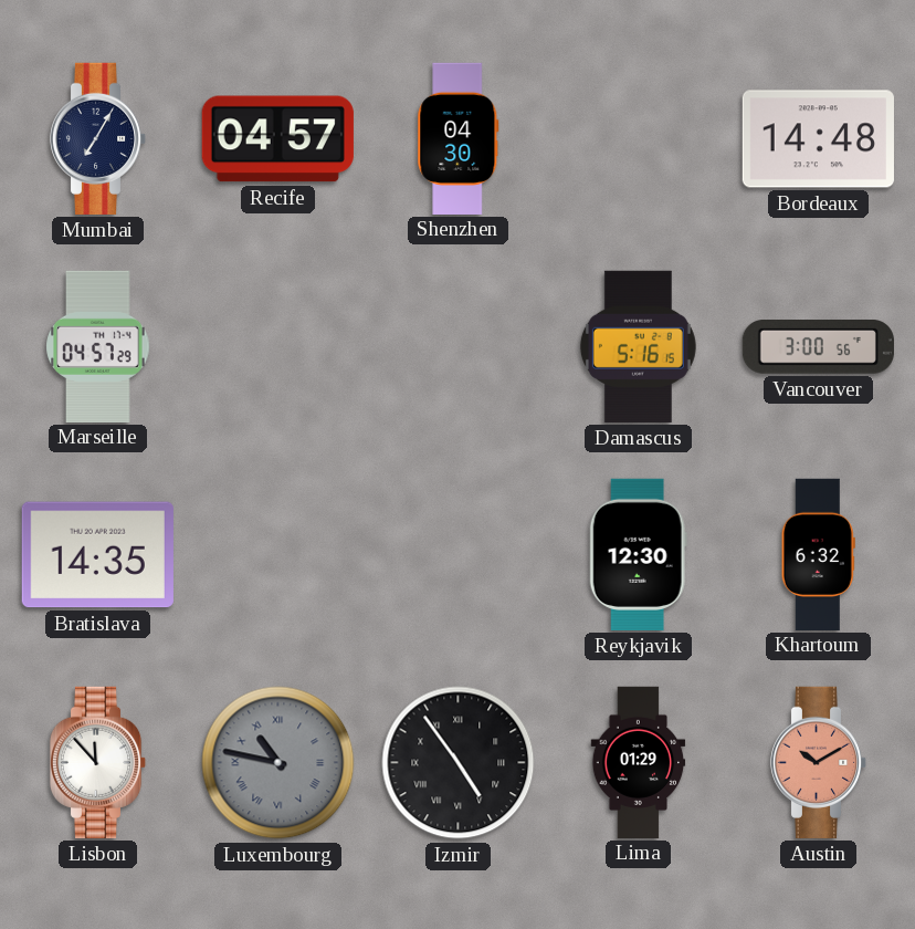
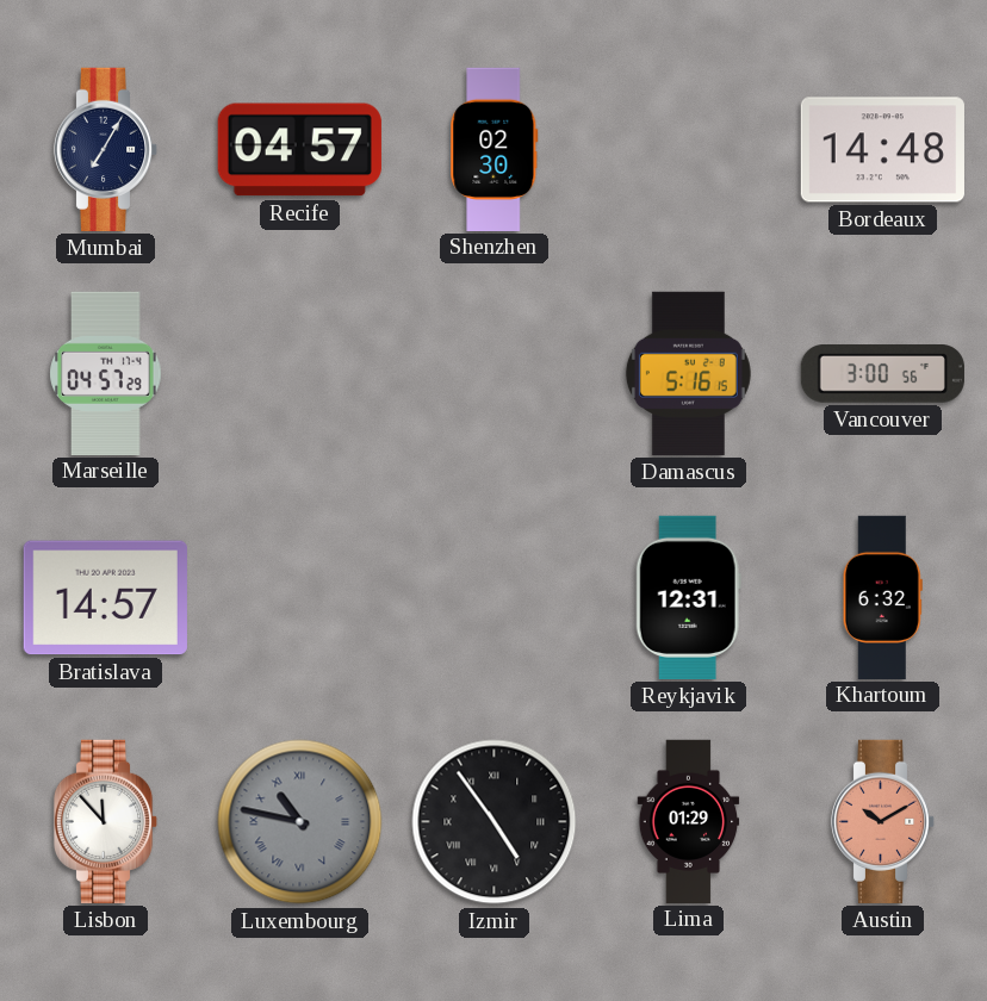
Shenzhen: 04:30 -> 02:30
Bratislava: 14:35 -> 14:57
Reykjavik: 12:30 -> 12:31
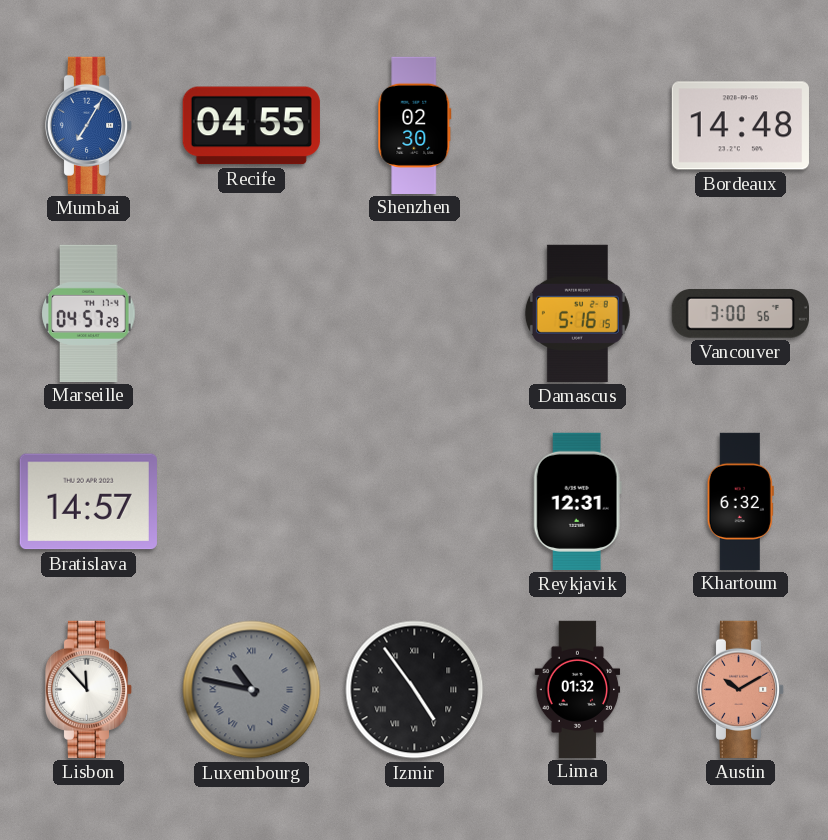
Mumbai dial: navy -> blue
Recife: 04:57 -> 04:55
Lima: 01:29 -> 01:32
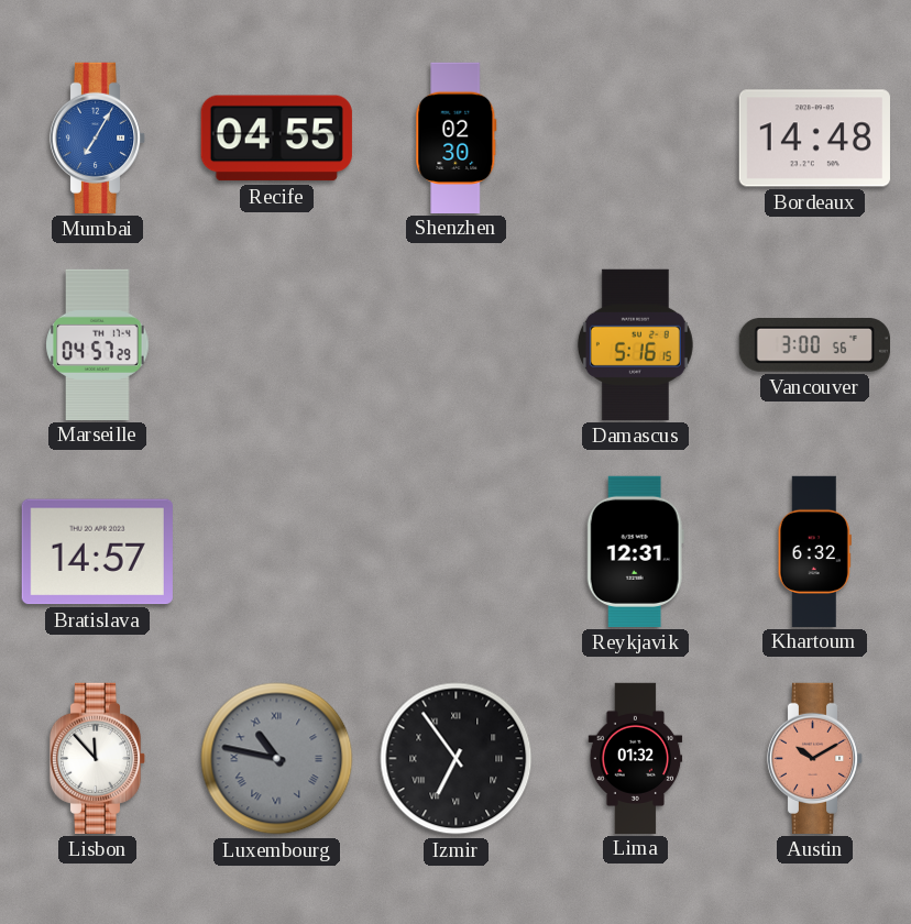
Izmir: 4:54 -> 6:54
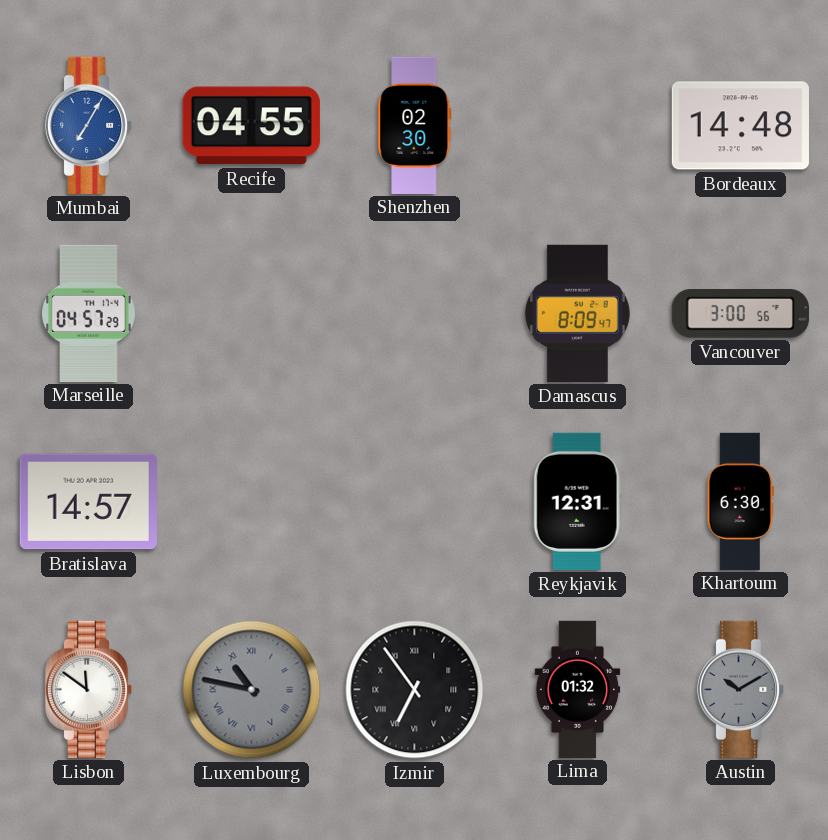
Damascus: 5:16 -> 8:09
Khartoum: 6:32 -> 6:30
Lisbon: 11:53 -> 11:51
Austin dial: salmon -> grey
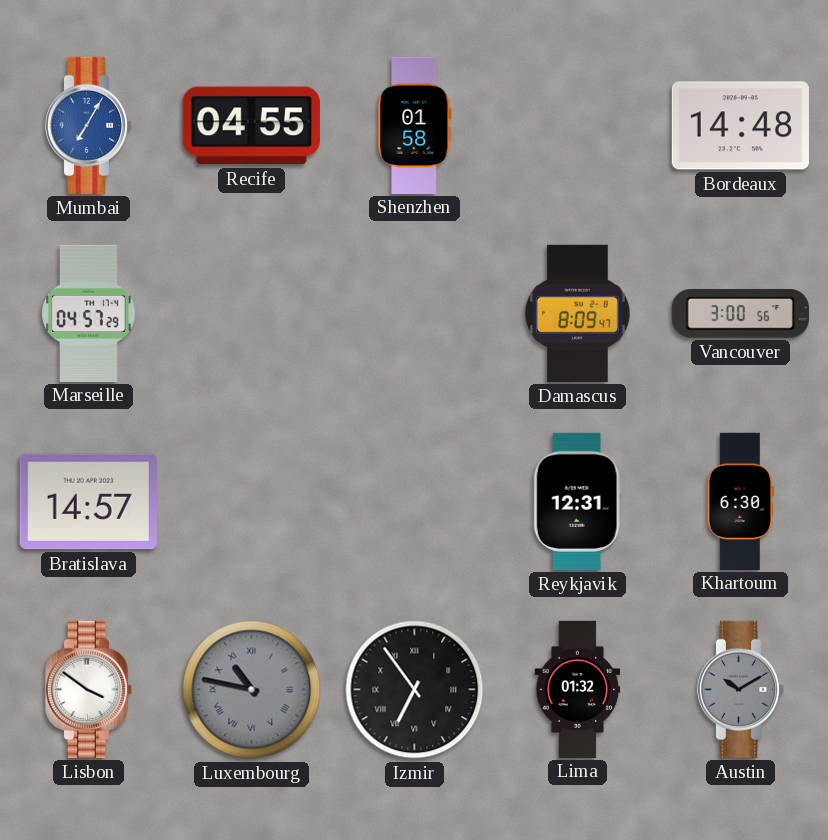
Shenzhen: 02:30 -> 01:58
Lisbon: 11:51 -> 3:51
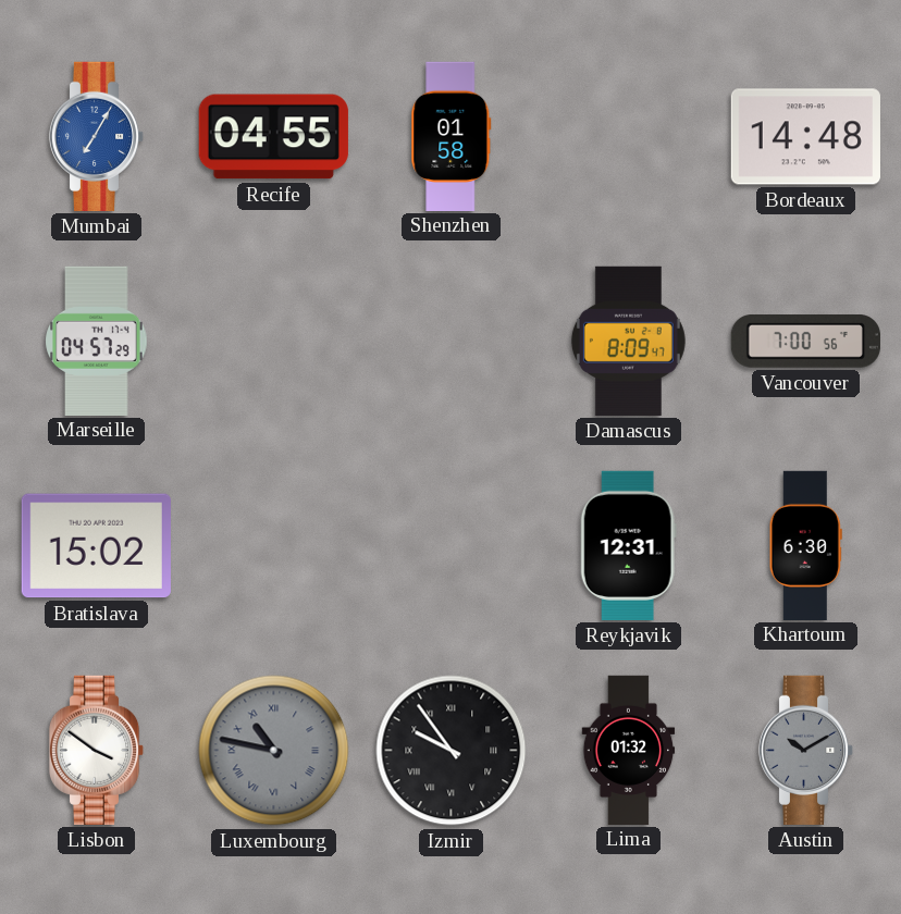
Vancouver: 3:00 -> 7:00
Bratislava: 14:57 -> 15:02
Izmir: 6:54 -> 9:54
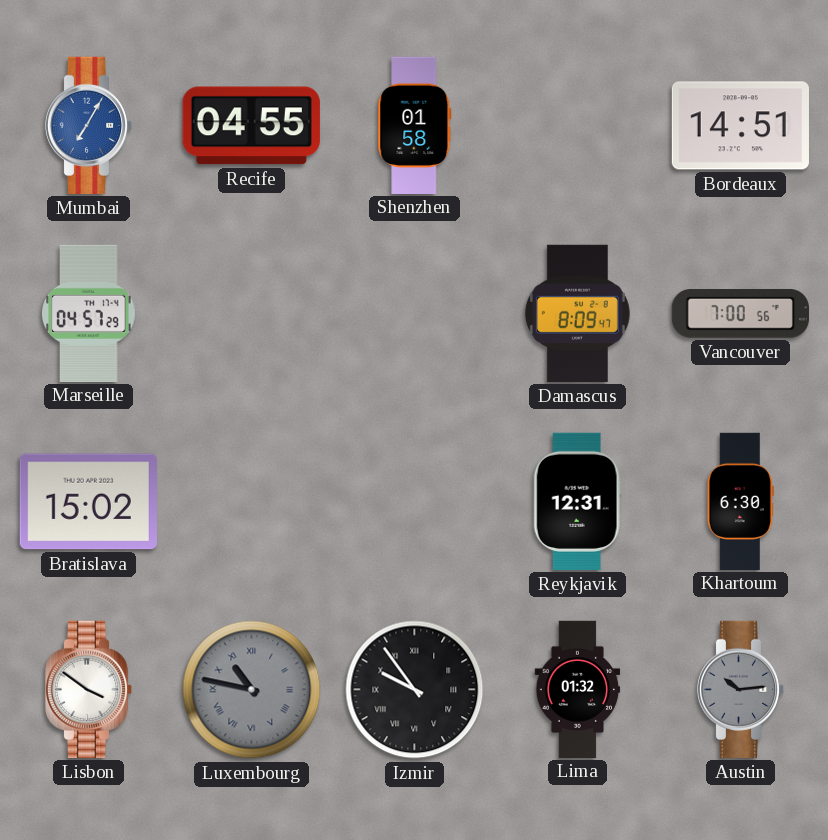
Bordeaux: 14:48 -> 14:51
Austin: 10:10 -> 10:14
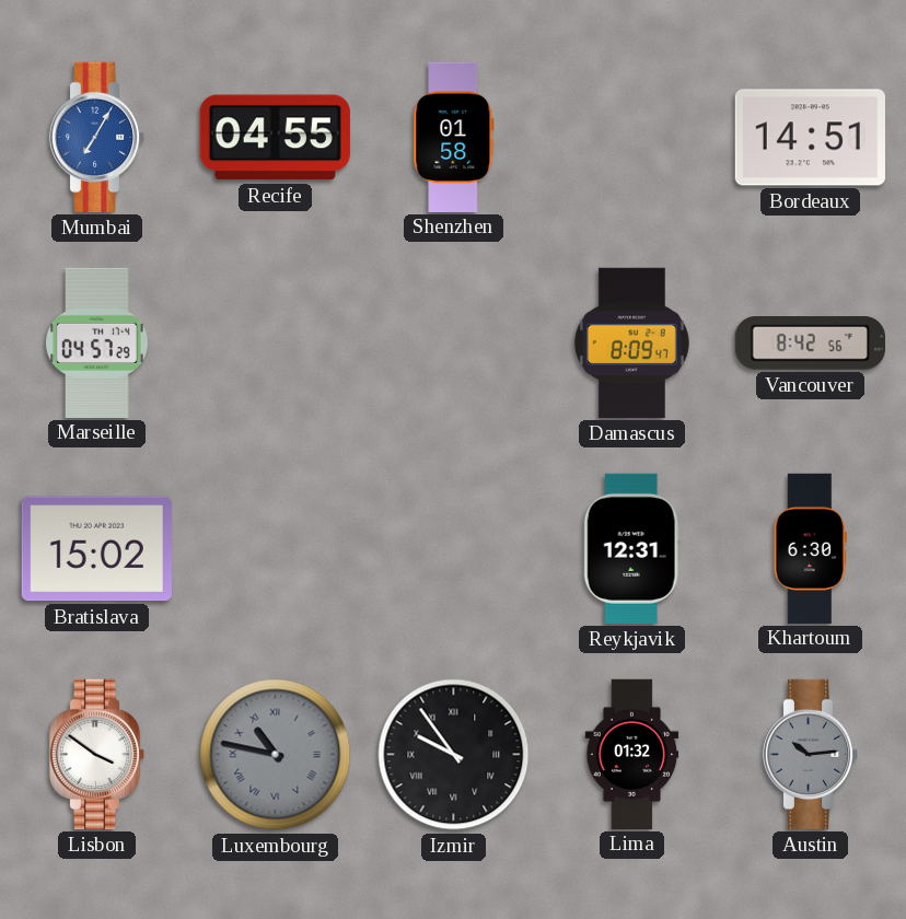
Vancouver: 7:00 -> 8:42
